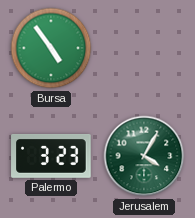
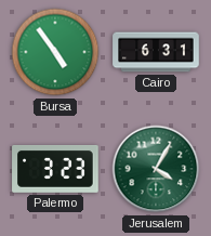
Cairo: none -> 6:31
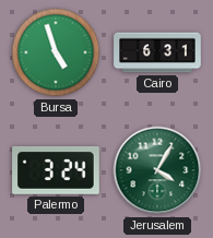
Bursa: 4:54 -> 4:57
Palermo: 3:23 -> 3:24
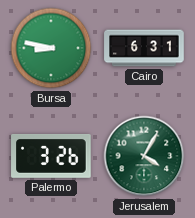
Bursa: 4:57 -> 8:47
Palermo: 3:24 -> 3:26
